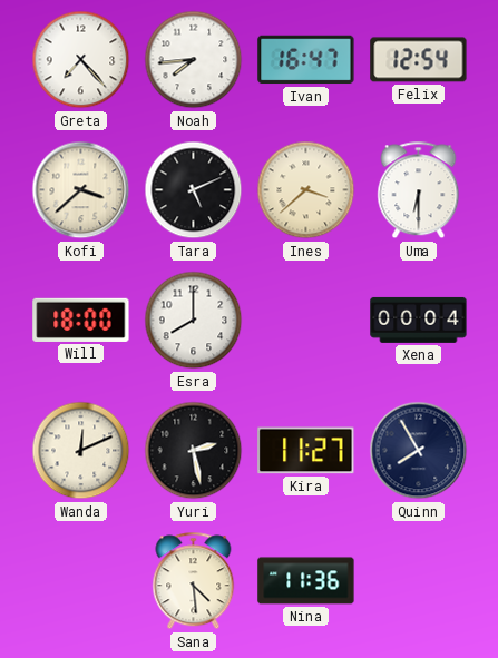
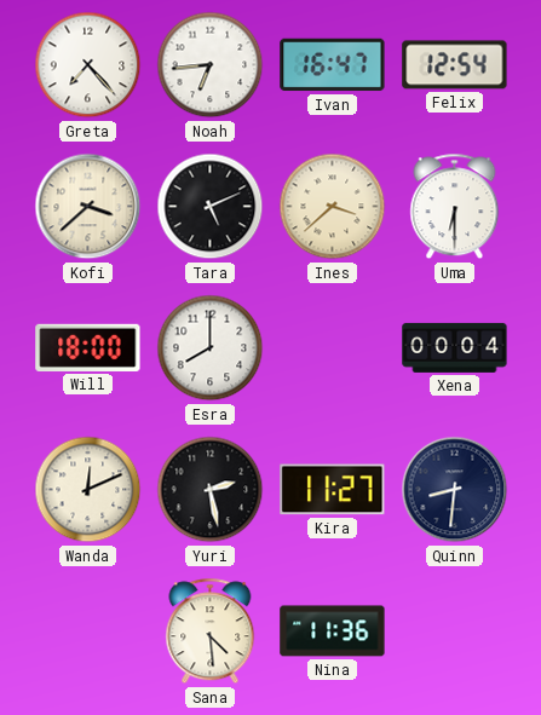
Noah: 7:44 -> 6:44
Quinn: 7:55 -> 8:31
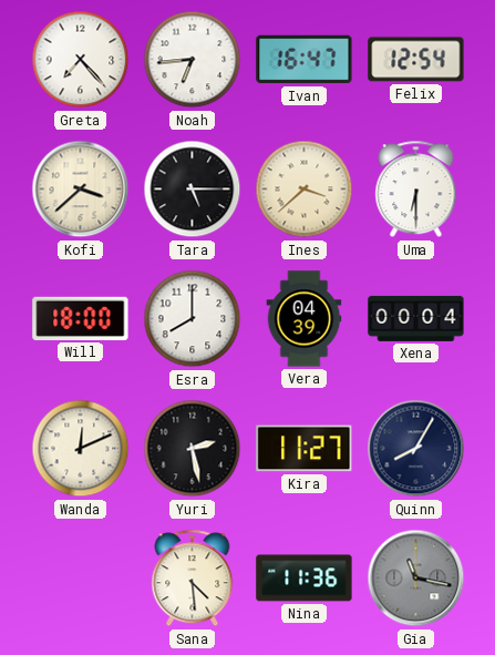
Tara: 5:11 -> 5:15
Vera: none -> 04:39
Quinn: 8:31 -> 8:05
Gia: none -> 11:17
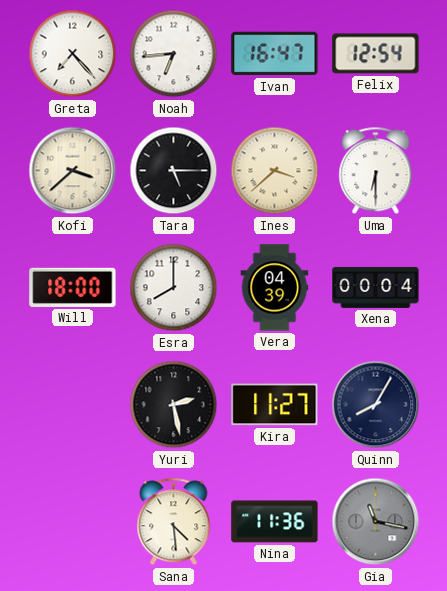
Wanda: 12:11 -> none
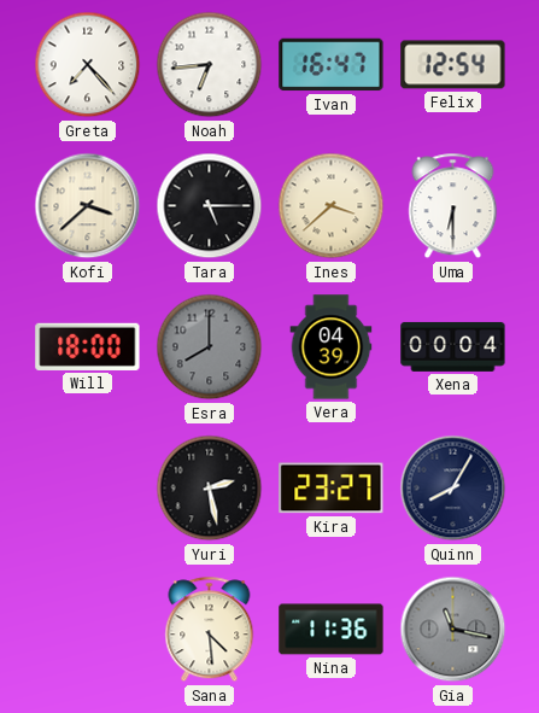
Esra dial: white -> grey
Kira: 11:27 -> 23:27
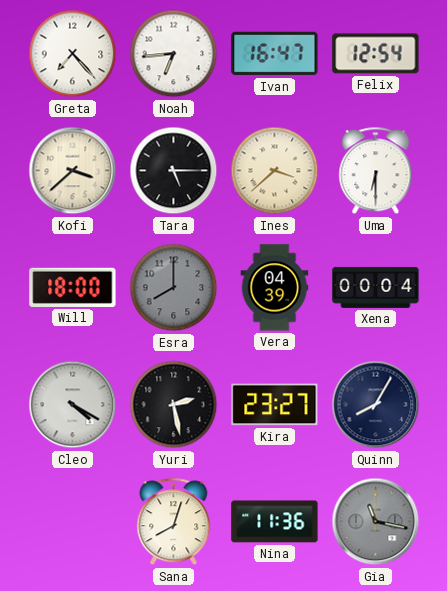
Cleo: none -> 4:20
Sana: 4:29 -> 8:03
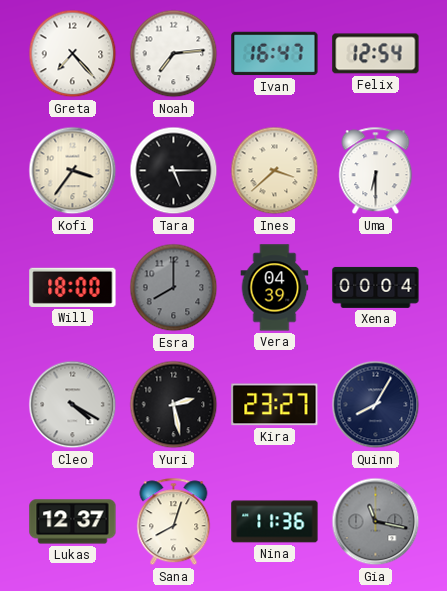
Noah: 6:44 -> 7:14
Kofi: 3:38 -> 3:36
Lukas: none -> 12:37
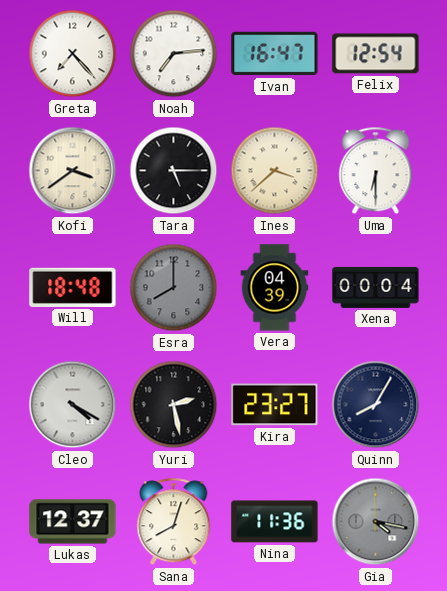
Kofi: 3:36 -> 3:39
Will: 18:00 -> 18:48
Gia: 11:17 -> 4:17
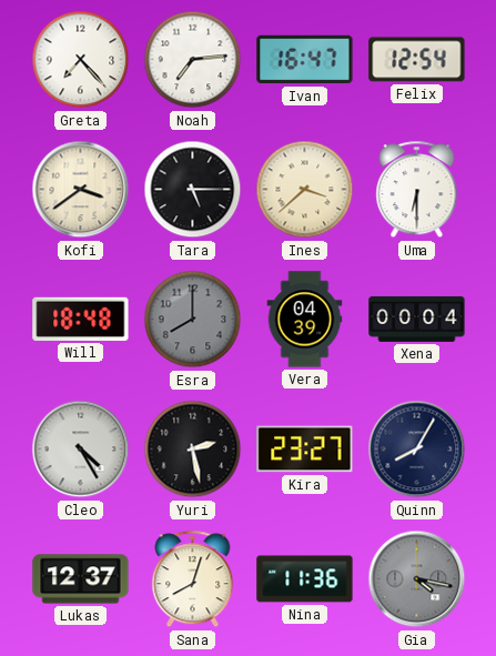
Cleo: 4:20 -> 4:25
